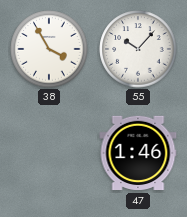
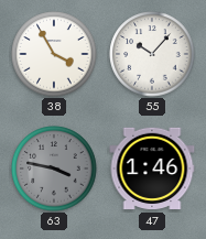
63: none -> 3:47
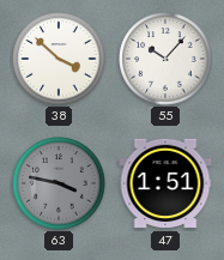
38: 3:55 -> 3:52
47: 1:46 -> 1:51
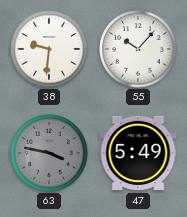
38: 3:52 -> 9:31
47: 1:51 -> 5:49
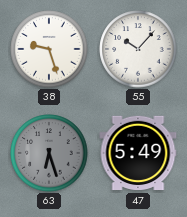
38: 9:31 -> 9:27
63: 3:47 -> 6:27
